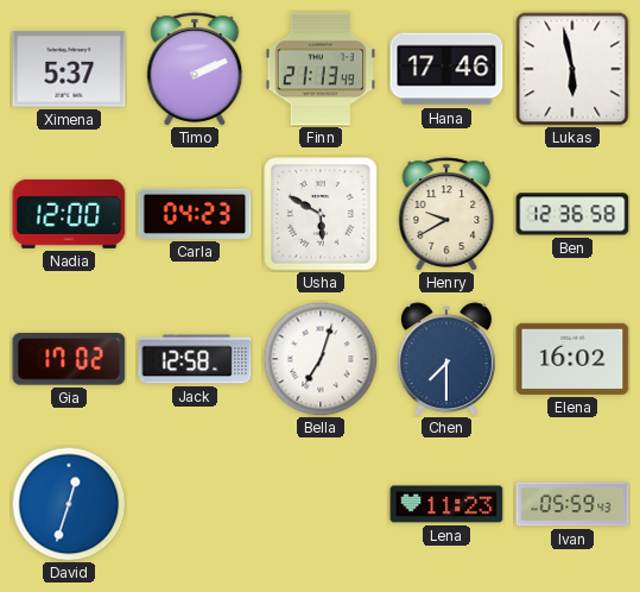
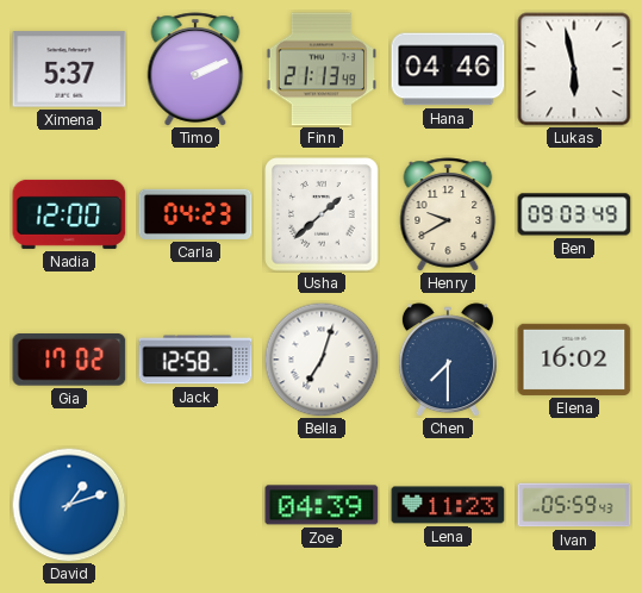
Hana: 17:46 -> 04:46
Usha: 5:50 -> 1:38
Ben: 12:36 -> 09:03
David: 12:33 -> 1:12
Zoe: none -> 04:39
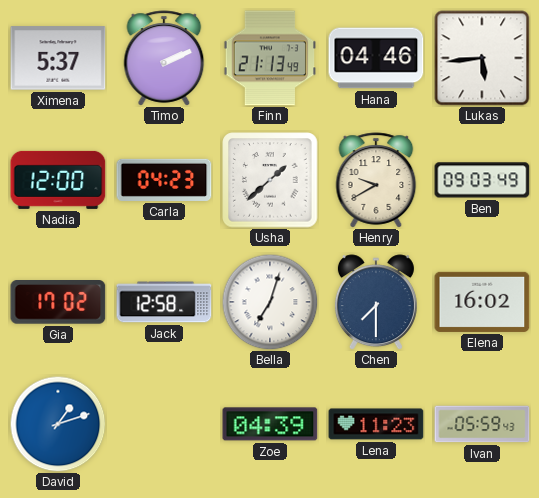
Lukas: 5:58 -> 5:44
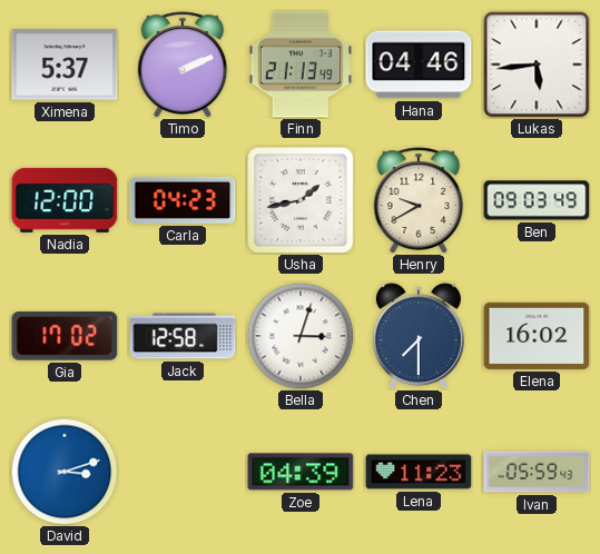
Usha: 1:38 -> 1:43
Bella: 7:03 -> 3:03
David: 1:12 -> 3:12
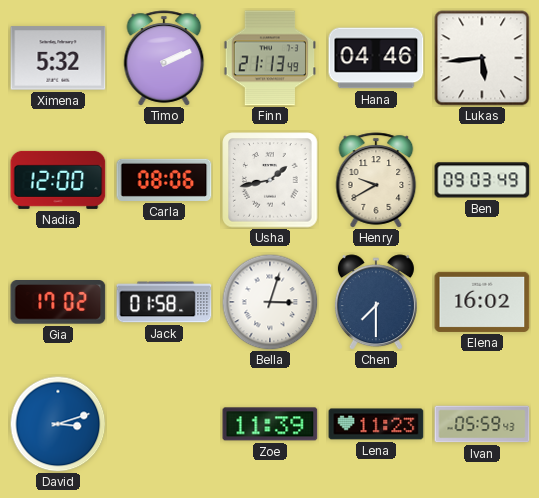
Ximena: 5:37 -> 5:32
Carla: 04:23 -> 08:06
Jack: 12:58 -> 01:58
Zoe: 04:39 -> 11:39
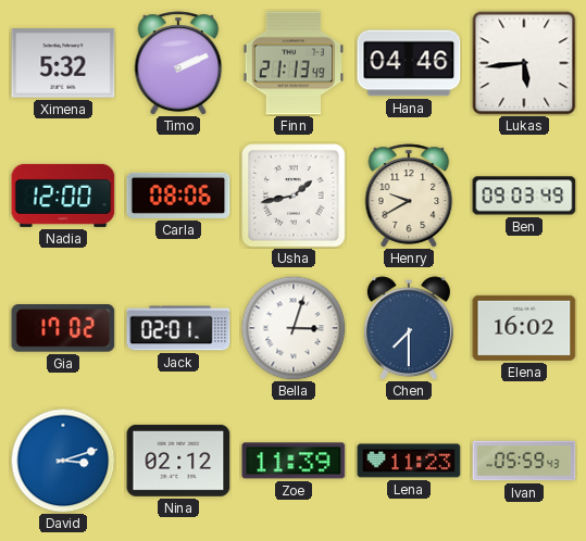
Jack: 01:58 -> 02:01
Nina: none -> 02:12
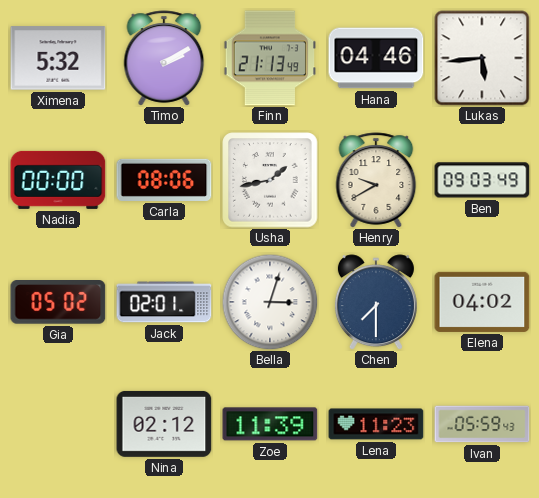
Timo: 2:11 -> 2:10
Nadia: 12:00 -> 00:00
Gia: 17:02 -> 05:02
Elena: 16:02 -> 04:02
David: 3:12 -> none
